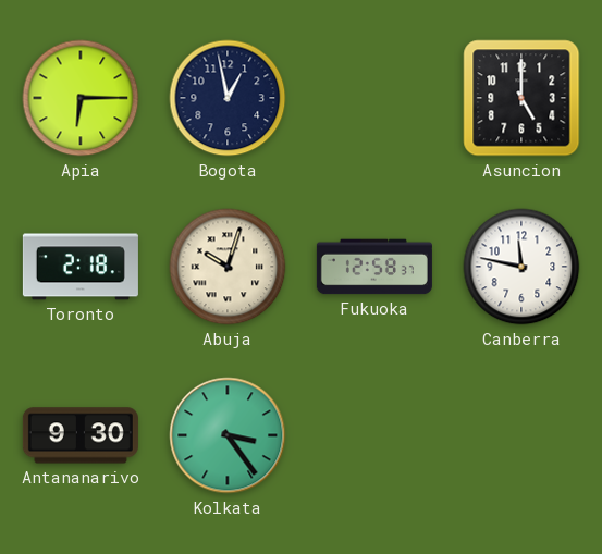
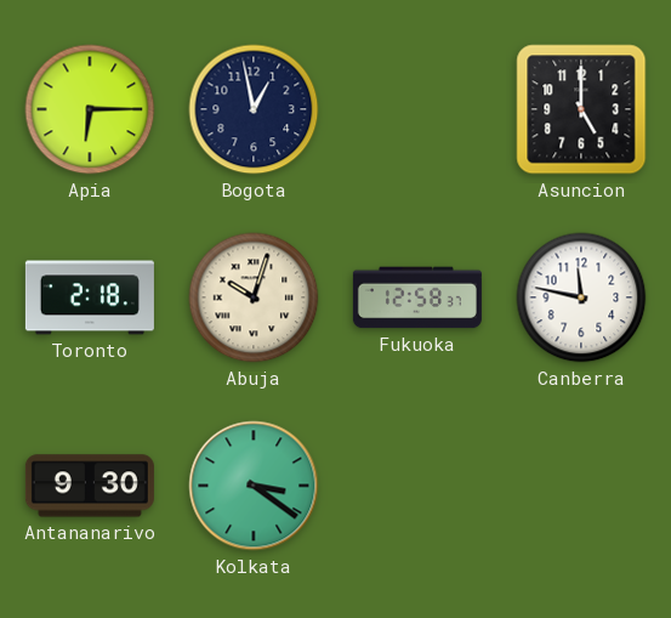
Kolkata: 3:24 -> 3:21
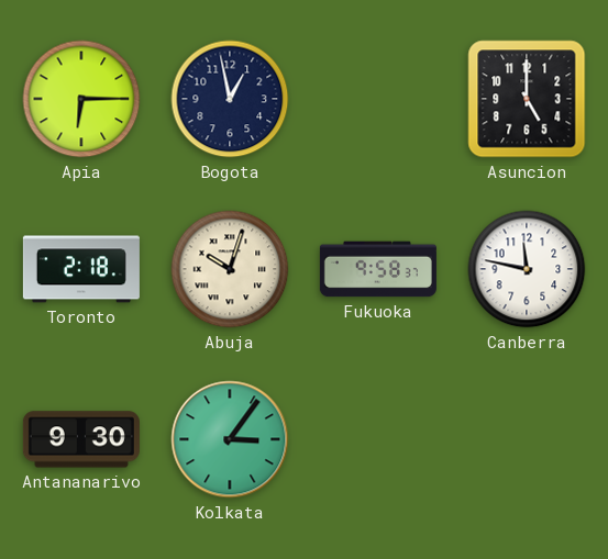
Fukuoka: 12:58 -> 9:58
Kolkata: 3:21 -> 3:06
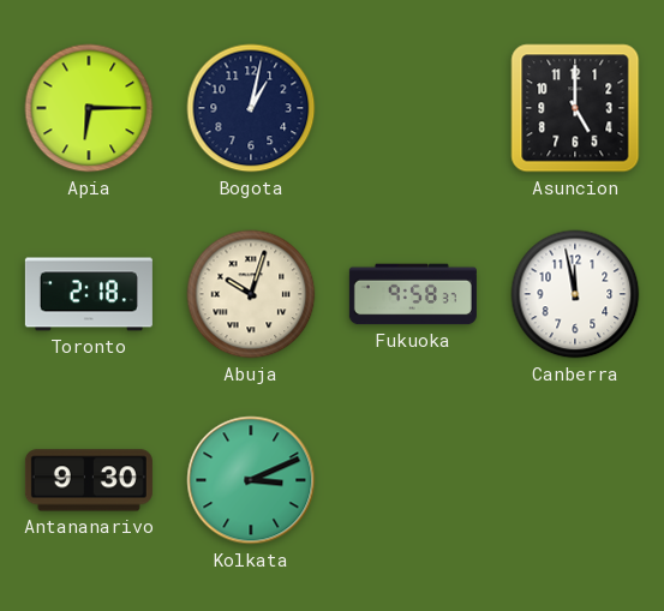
Bogota: 12:58 -> 1:02
Canberra: 11:47 -> 11:58
Kolkata: 3:06 -> 3:11
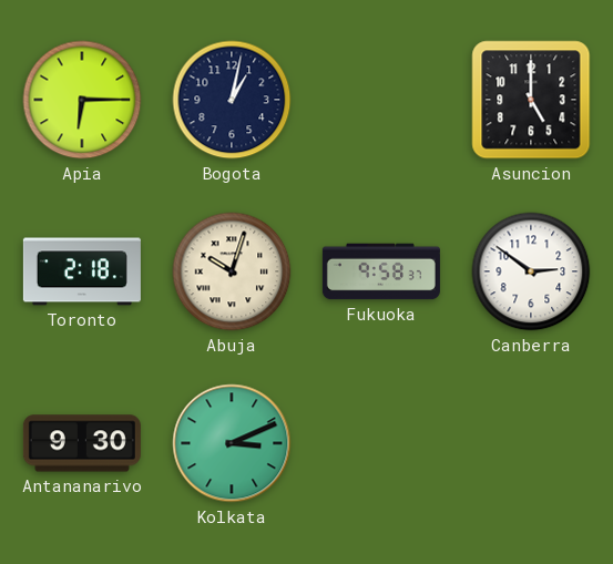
Canberra: 11:58 -> 2:51
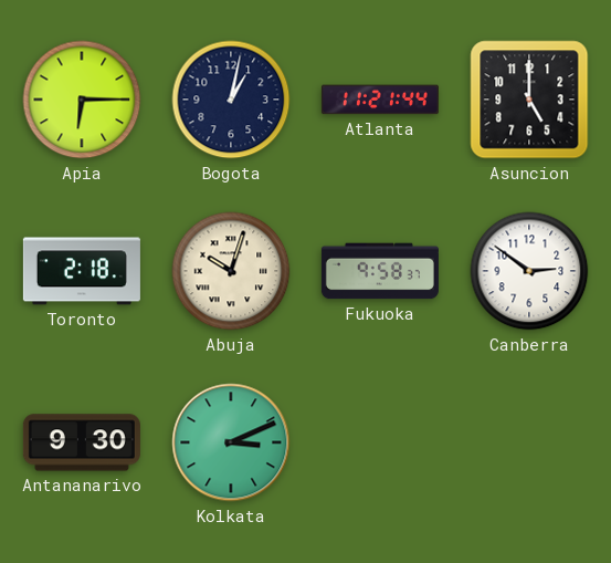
Atlanta: none -> 11:21
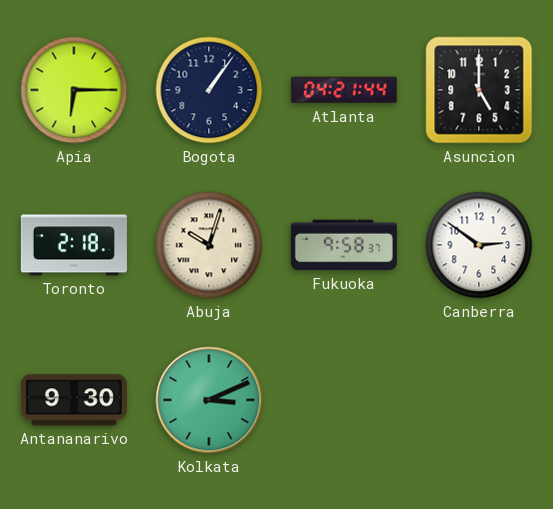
Bogota: 1:02 -> 1:06
Atlanta: 11:21 -> 04:21
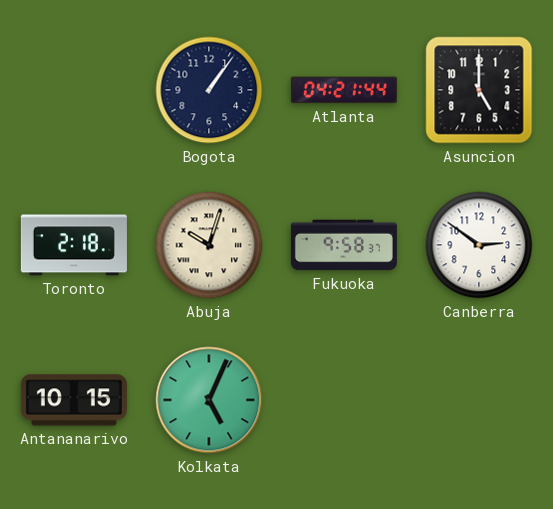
Apia: 6:15 -> none
Antananarivo: 9:30 -> 10:15
Kolkata: 3:11 -> 5:04
